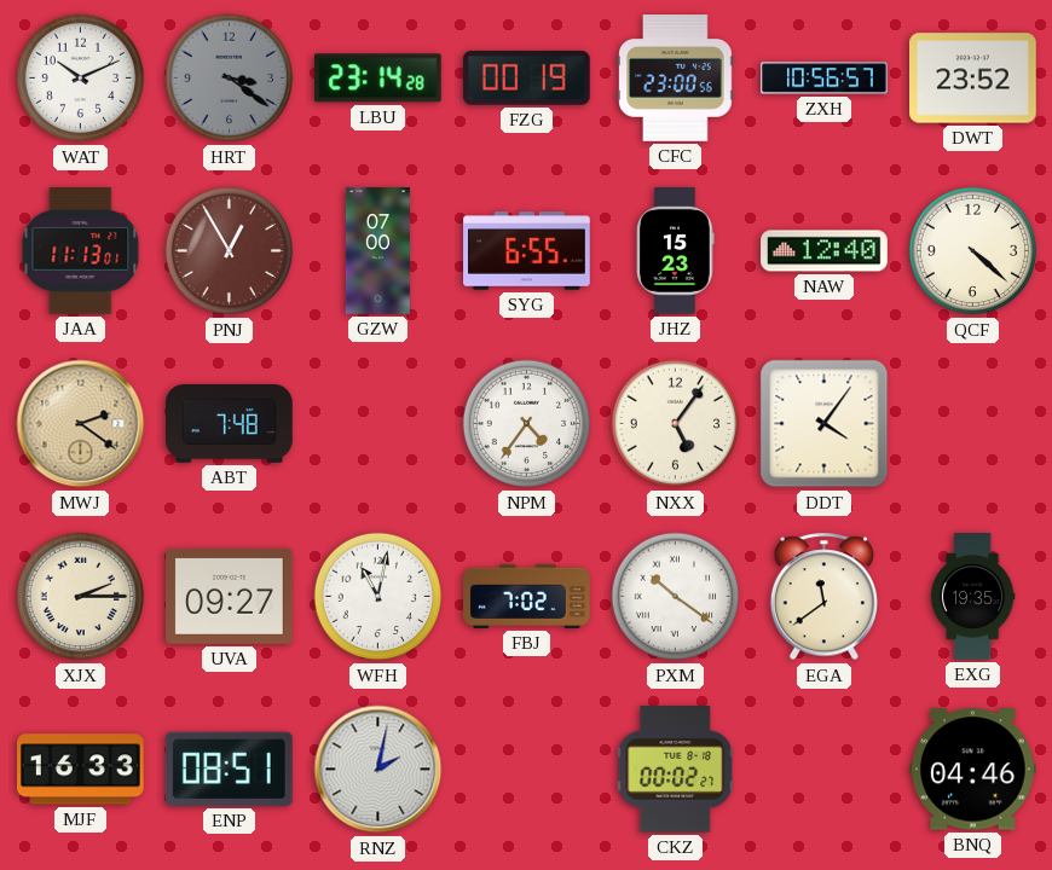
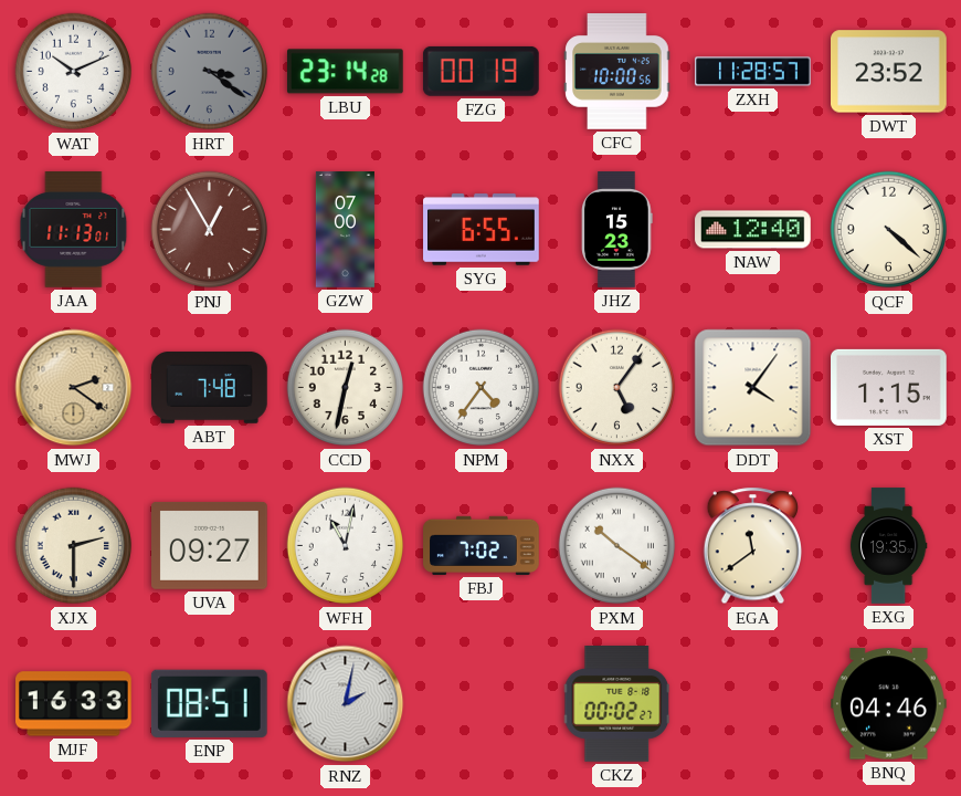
CFC: 23:00 -> 10:00
ZXH: 10:56 -> 11:28
CCD: none -> 12:32
XST: none -> 1:15
XJX: 2:15 -> 2:30
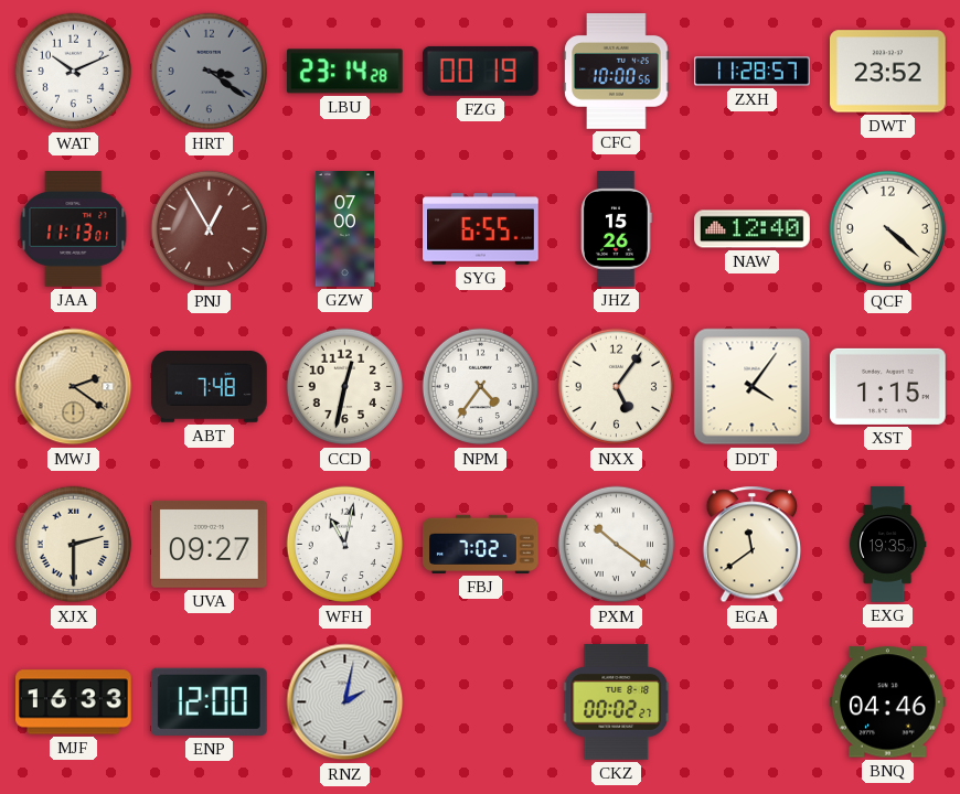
JHZ: 15:23 -> 15:26
ENP: 08:51 -> 12:00
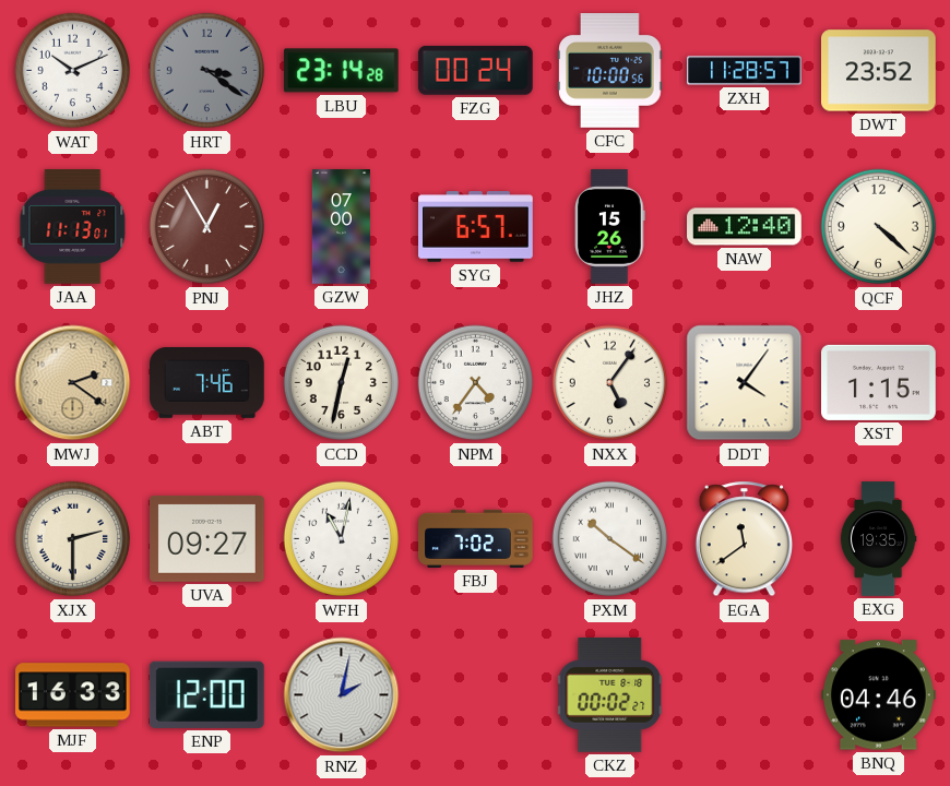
FZG: 00:19 -> 00:24
SYG: 6:55 -> 6:57
ABT: 7:48 -> 7:46
